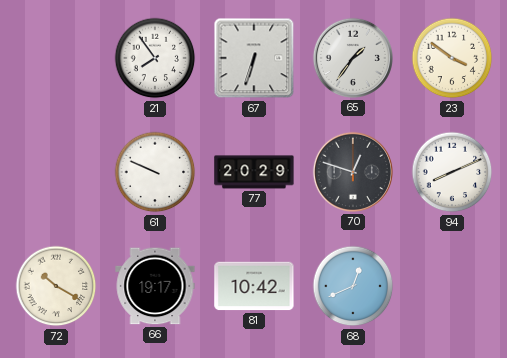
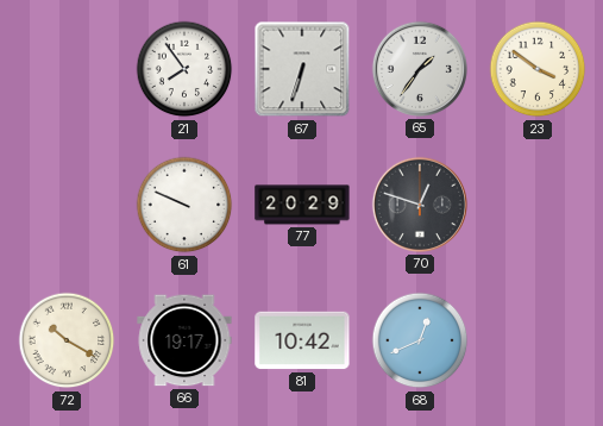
94: 8:11 -> none
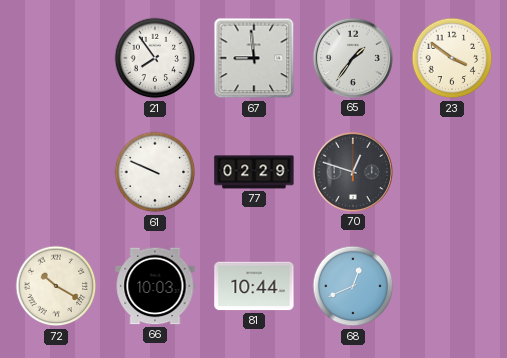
67: 6:33 -> 8:59
77: 20:29 -> 02:29
66: 19:17 -> 10:03
81: 10:42 -> 10:44
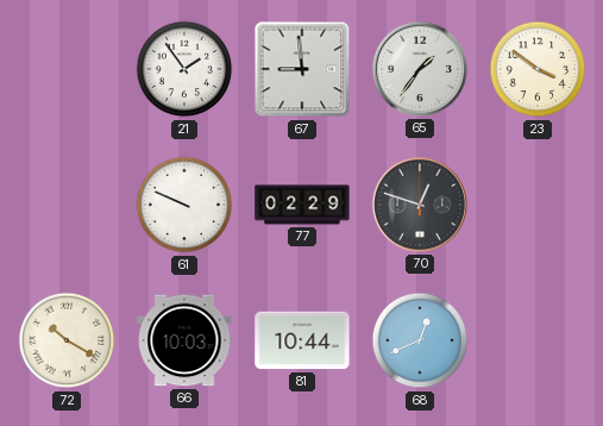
21: 7:54 -> 1:54
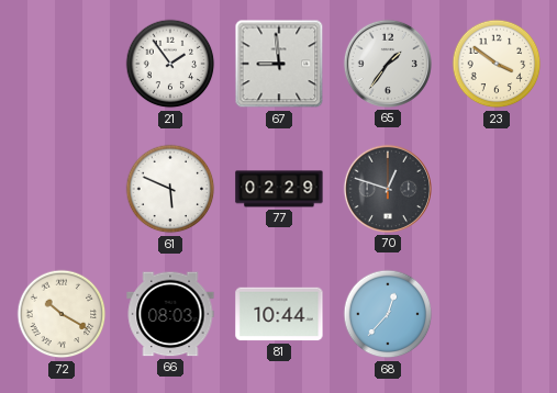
61: 9:49 -> 5:49
66: 10:03 -> 08:03
68: 12:41 -> 12:37
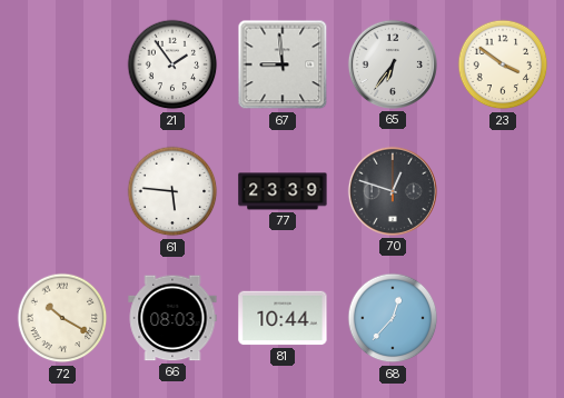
65: 1:36 -> 6:36
61: 5:49 -> 5:46
77: 02:29 -> 23:39
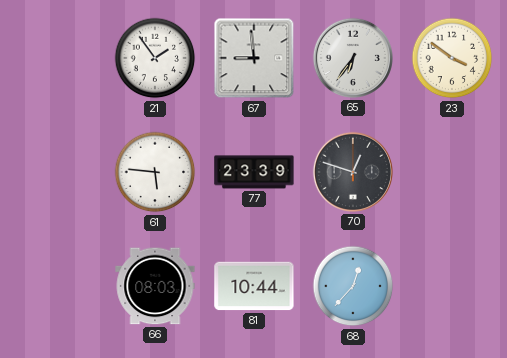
72: 10:20 -> none
